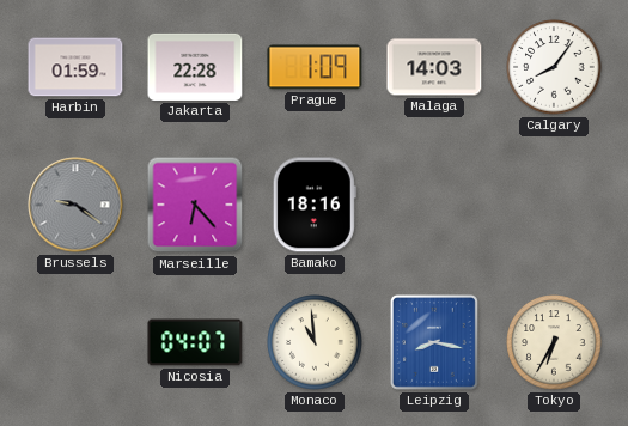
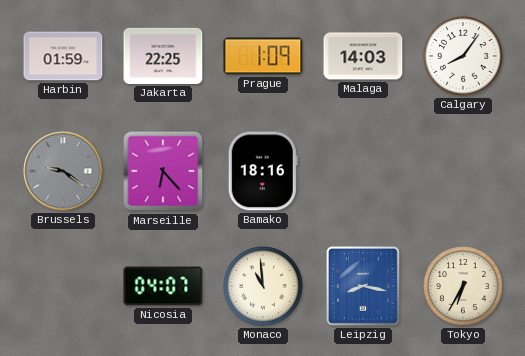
Jakarta: 22:28 -> 22:25
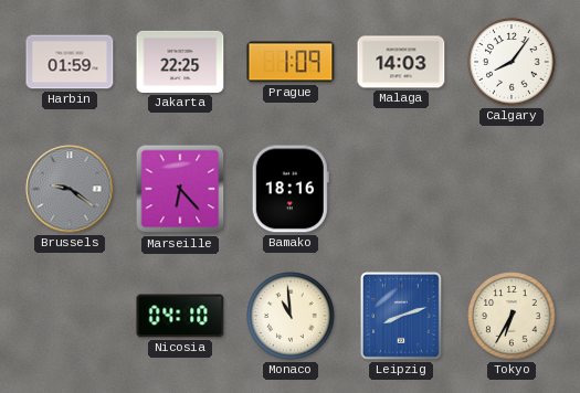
Nicosia: 04:07 -> 04:10
Leipzig: 8:17 -> 8:12
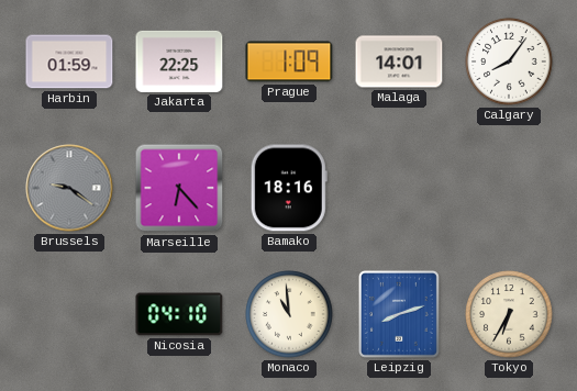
Malaga: 14:03 -> 14:01
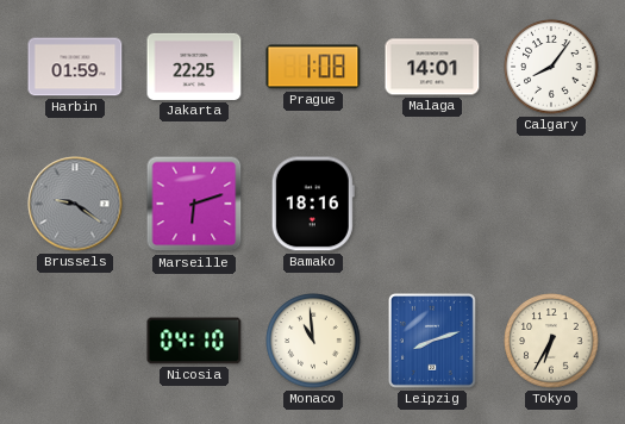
Prague: 1:09 -> 1:08
Marseille: 6:23 -> 6:12
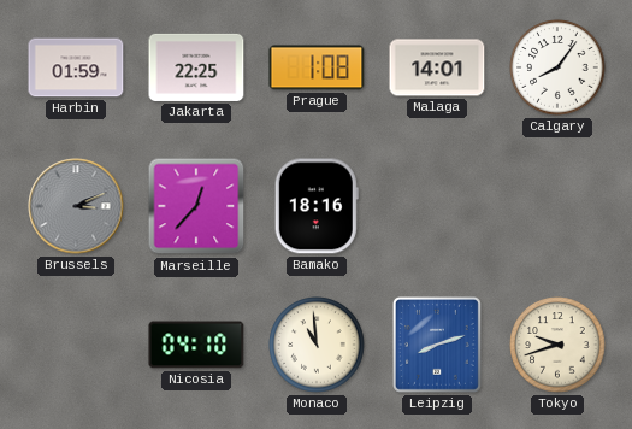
Brussels: 9:21 -> 3:11
Marseille: 6:12 -> 12:37
Tokyo: 6:35 -> 9:42
